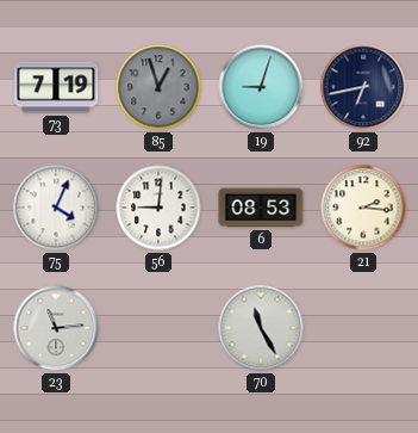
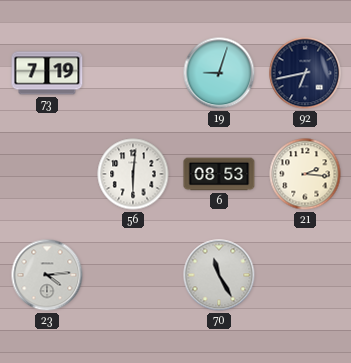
85: 12:57 -> none
75: 4:04 -> none
56: 9:01 -> 6:01
23: 11:14 -> 4:14
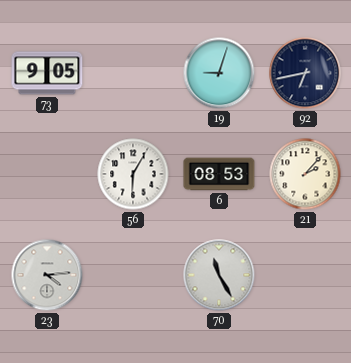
73: 7:19 -> 9:05
56: 6:01 -> 6:05
21: 2:16 -> 2:07
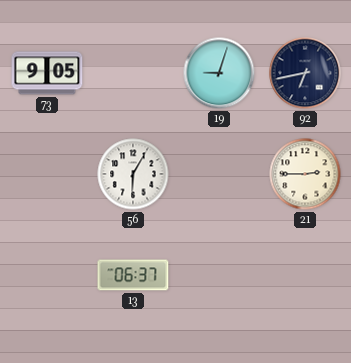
6: 08:53 -> none
21: 2:07 -> 2:45
23: 4:14 -> none
13: none -> 06:37
70: 11:25 -> none
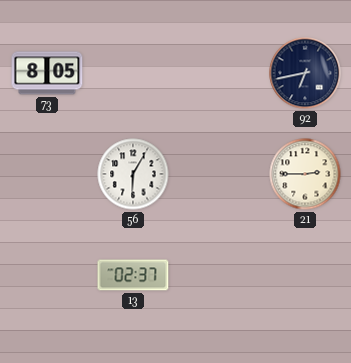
73: 9:05 -> 8:05
19: 9:03 -> none
13: 06:37 -> 02:37
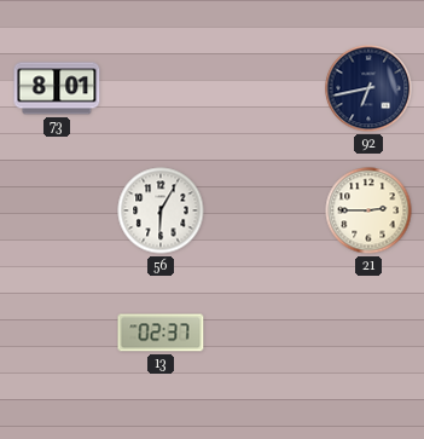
73: 8:05 -> 8:01
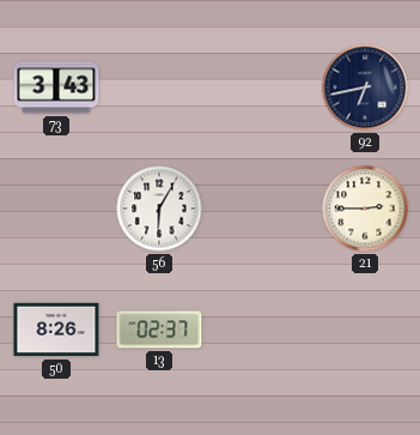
73: 8:01 -> 3:43
50: none -> 8:26
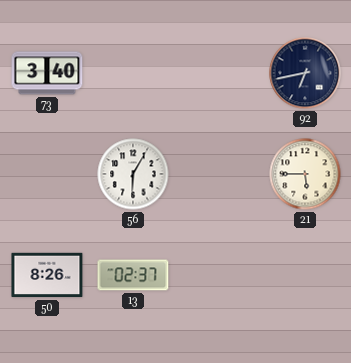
73: 3:43 -> 3:40
21: 2:45 -> 5:45
